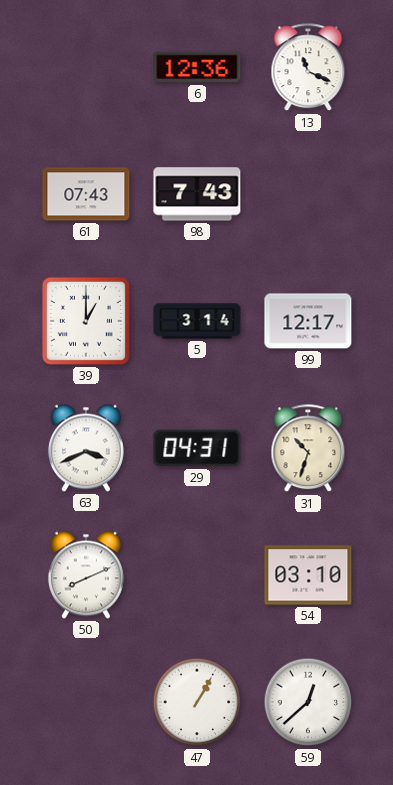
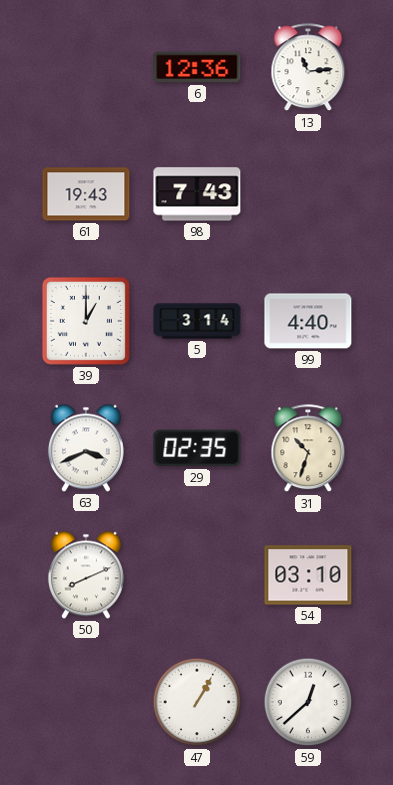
13: 11:19 -> 11:14
61: 07:43 -> 19:43
99: 12:17 -> 4:40
29: 04:31 -> 02:35
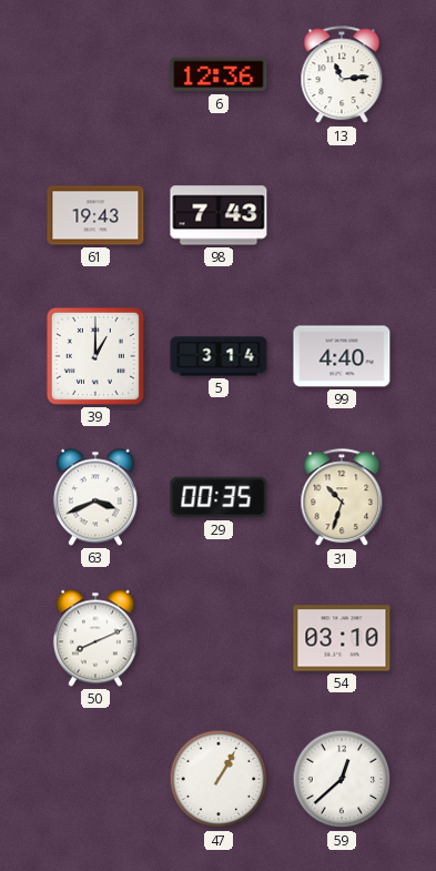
29: 02:35 -> 00:35
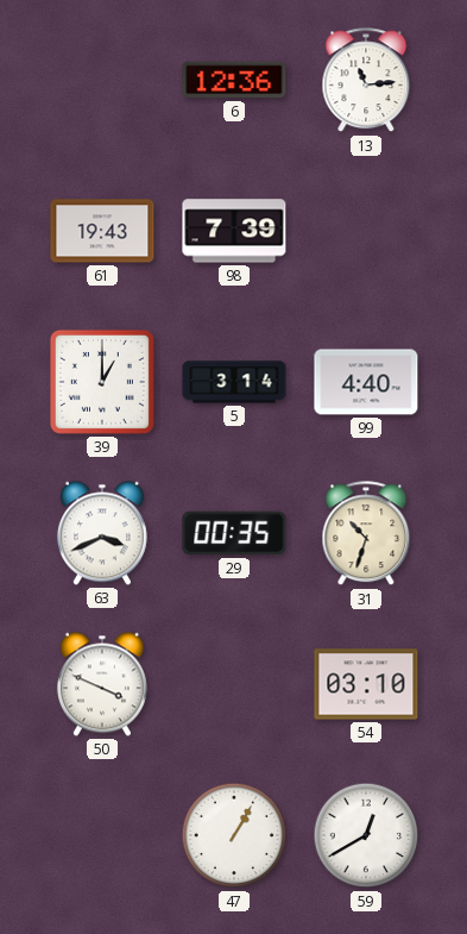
98: 7:43 -> 7:39
50: 8:11 -> 3:49
59: 12:38 -> 12:40
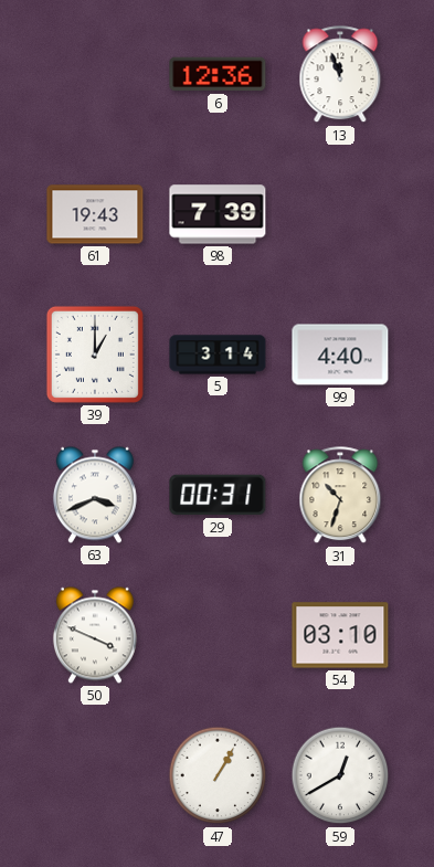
13: 11:14 -> 11:57
29: 00:35 -> 00:31
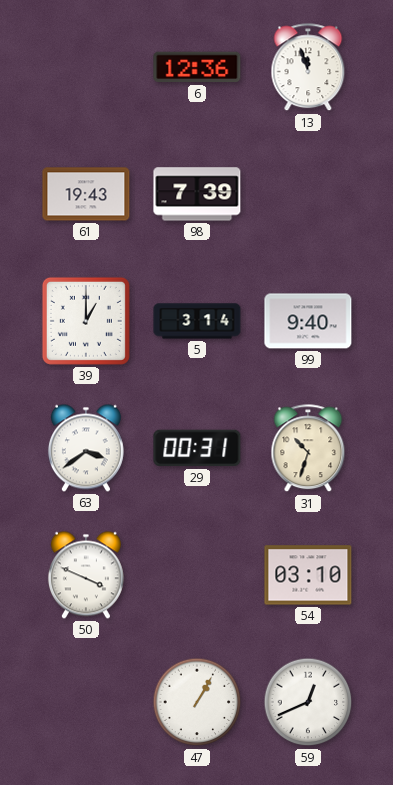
99: 4:40 -> 9:40
63: 3:41 -> 3:39
59: 12:40 -> 12:41
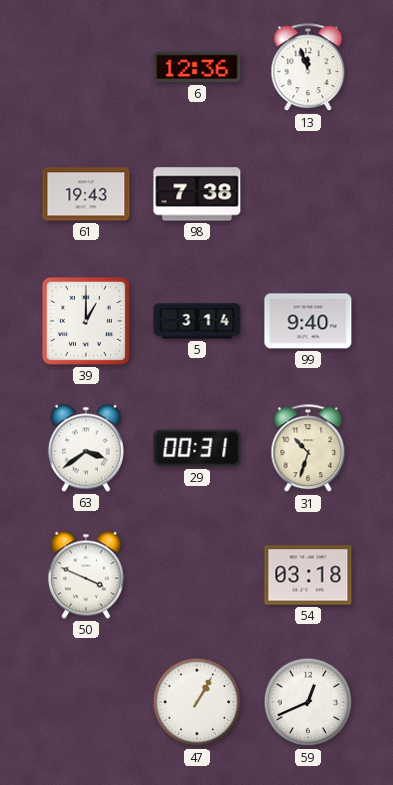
98: 7:39 -> 7:38
54: 03:10 -> 03:18
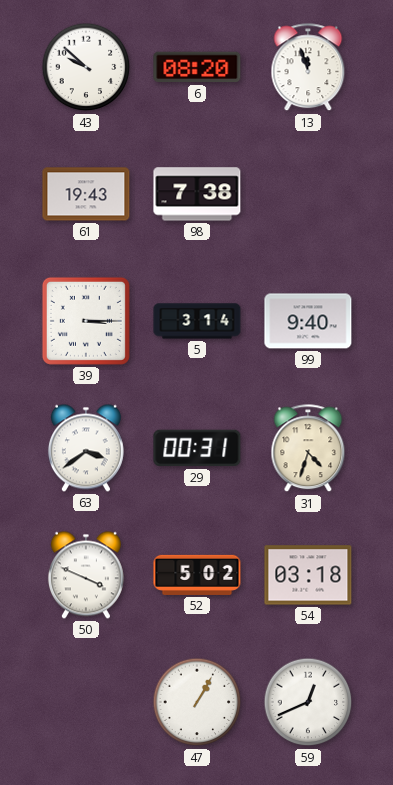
43: none -> 9:52
6: 12:36 -> 08:20
39: 1:00 -> 3:15
31: 10:33 -> 4:33
52: none -> 5:02
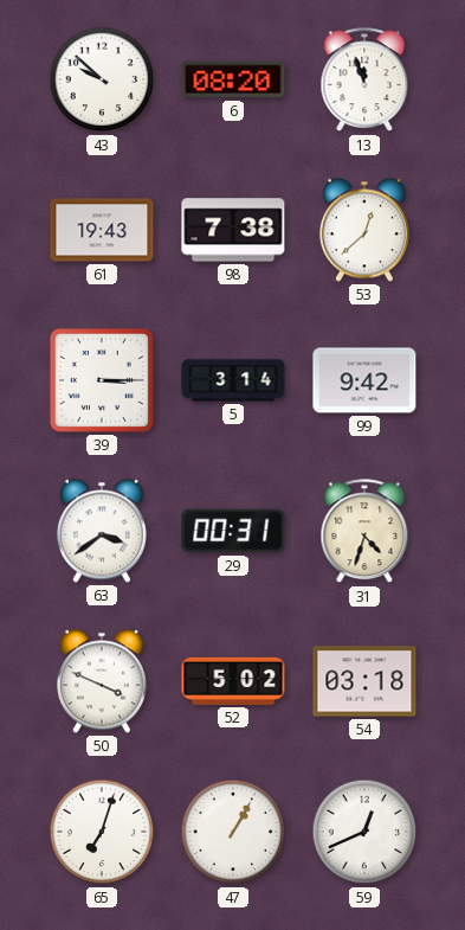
53: none -> 12:38
99: 9:40 -> 9:42
65: none -> 7:03
